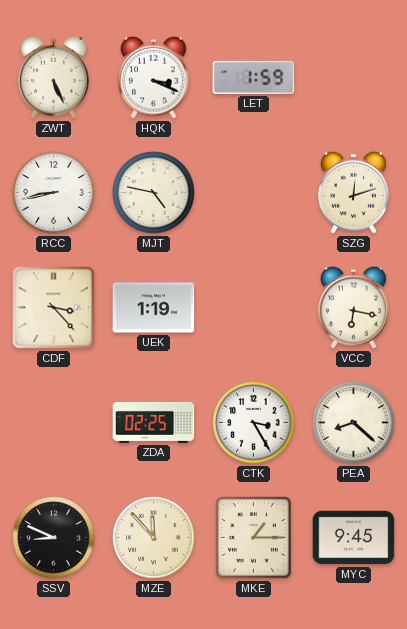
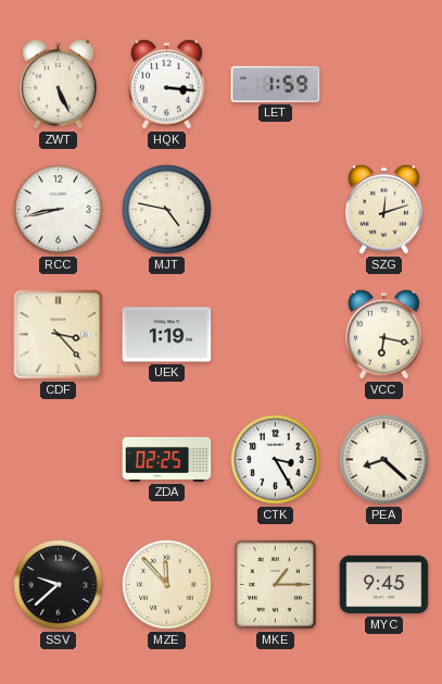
HQK: 3:19 -> 3:16
SSV: 8:49 -> 9:38
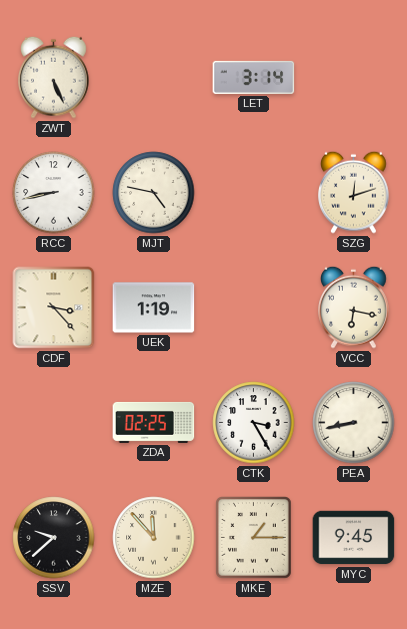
HQK: 3:16 -> none
LET: 1:59 -> 3:14
PEA: 8:22 -> 8:43
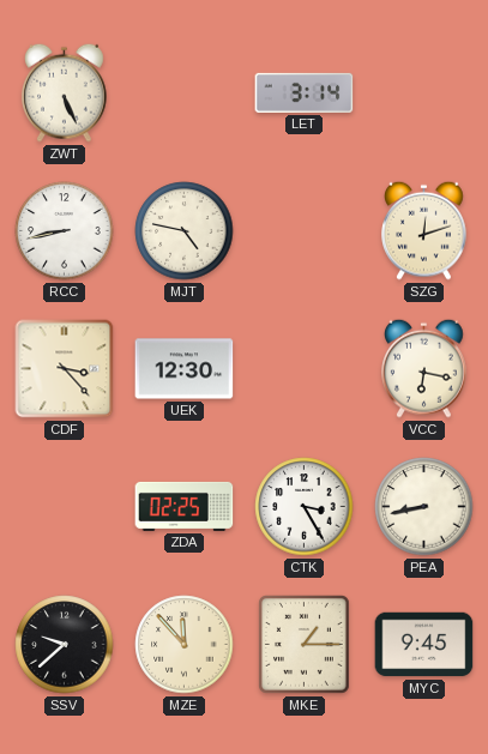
UEK: 1:19 -> 12:30
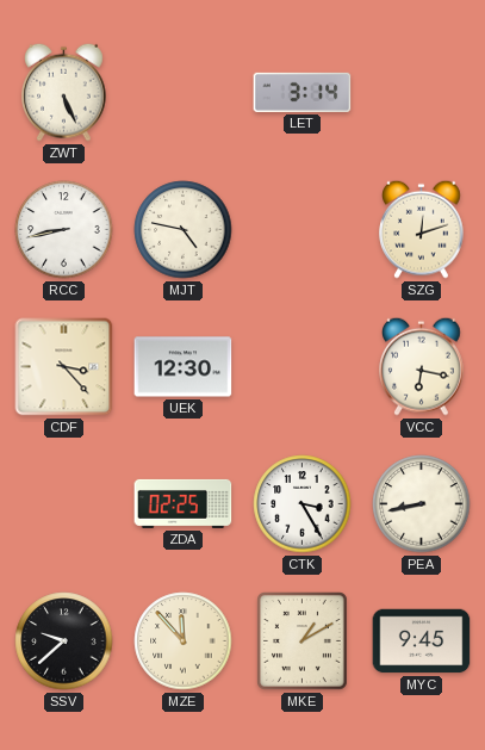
MKE: 1:15 -> 1:10
